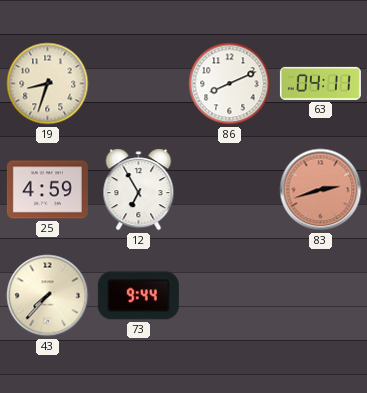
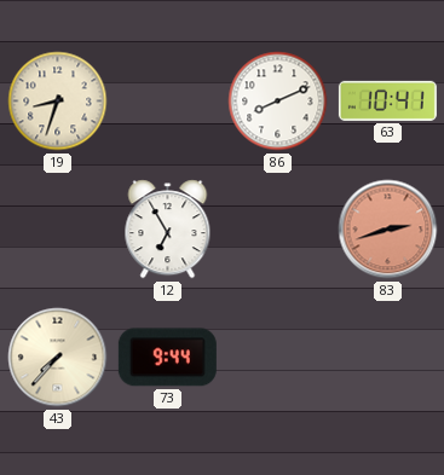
63: 04:11 -> 10:41
25: 4:59 -> none
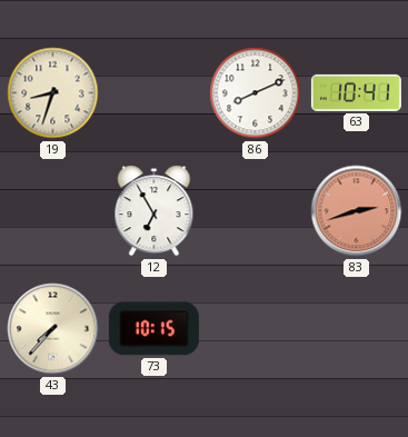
73: 9:44 -> 10:15
